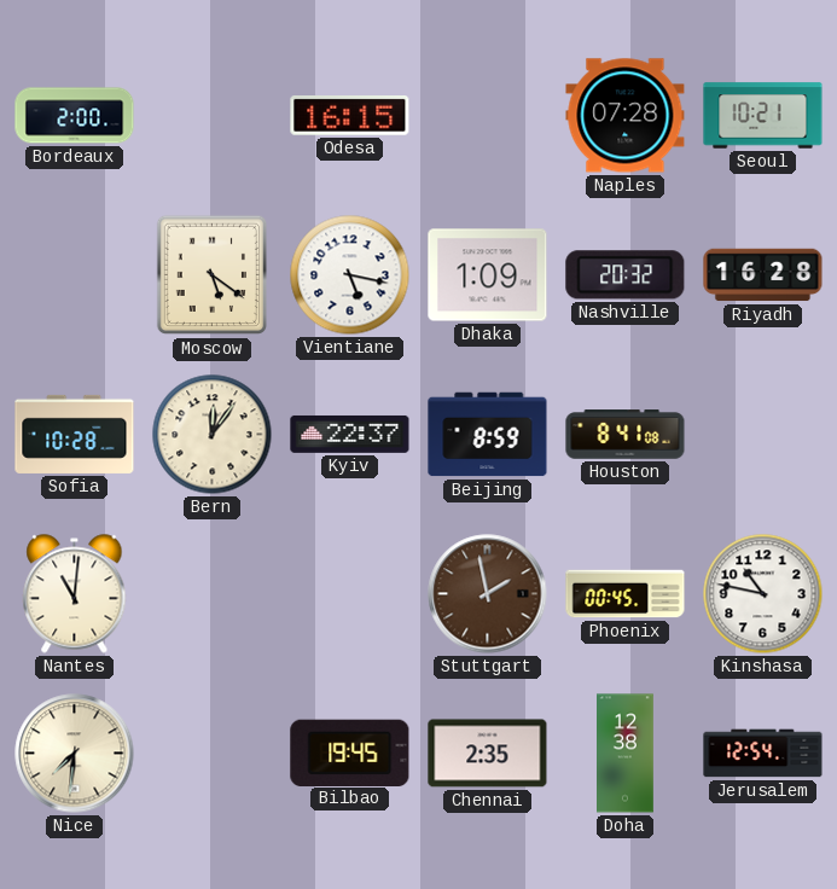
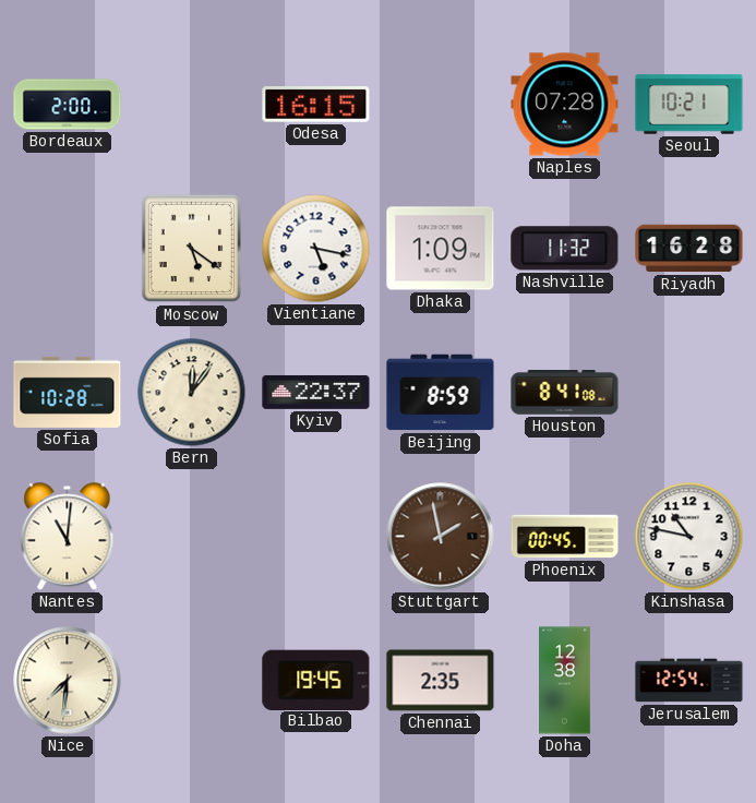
Nashville: 20:32 -> 11:32
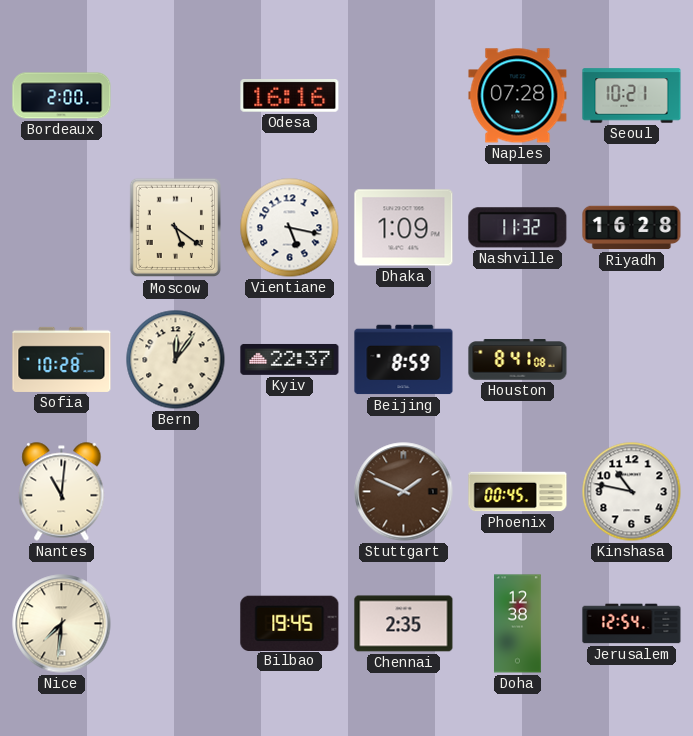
Odesa: 16:15 -> 16:16
Stuttgart: 1:58 -> 1:49
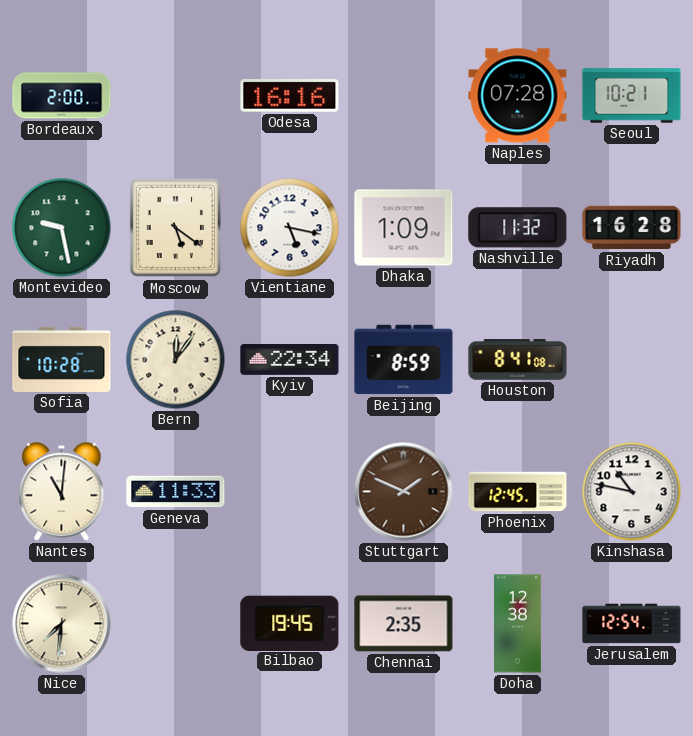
Montevideo: none -> 9:28
Kyiv: 22:37 -> 22:34
Geneva: none -> 11:33
Phoenix: 00:45 -> 12:45
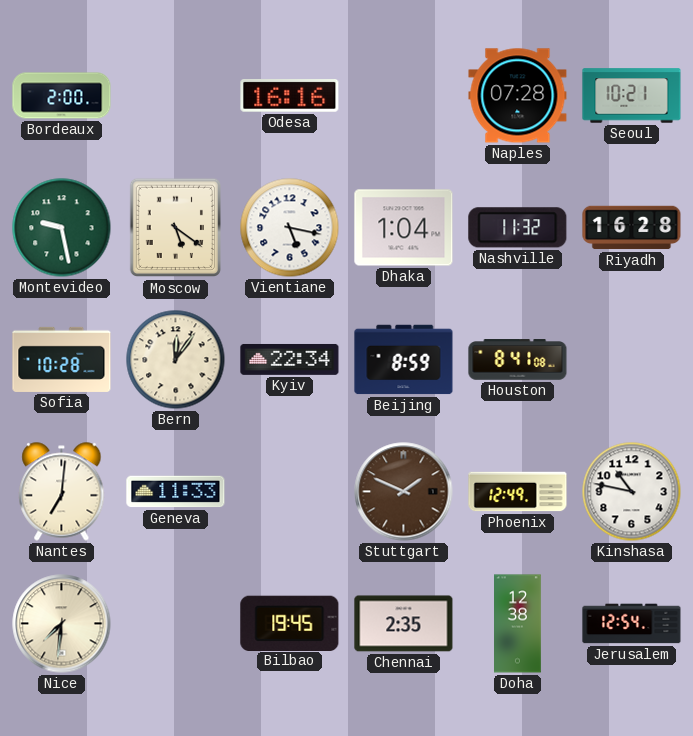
Dhaka: 1:09 -> 1:04
Nantes: 11:01 -> 7:01
Phoenix: 12:45 -> 12:49
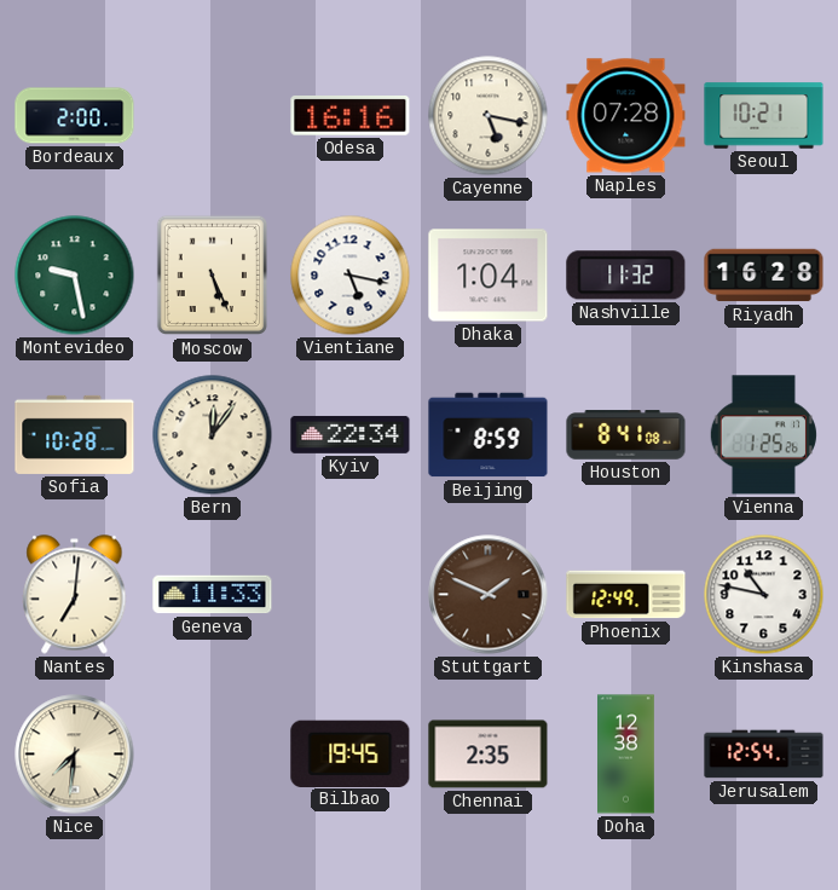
Cayenne: none -> 5:17
Moscow: 5:21 -> 5:26
Vienna: none -> 1:25
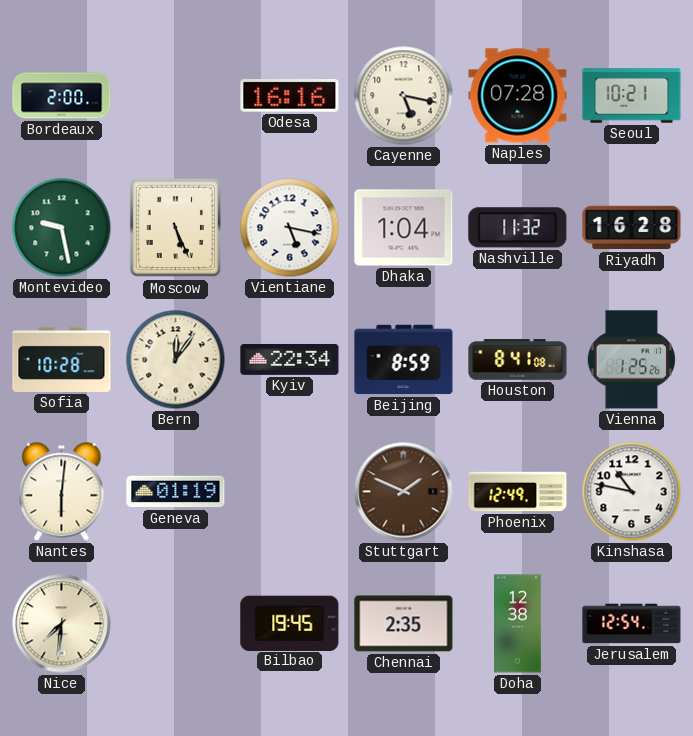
Nantes: 7:01 -> 6:01
Geneva: 11:33 -> 01:19
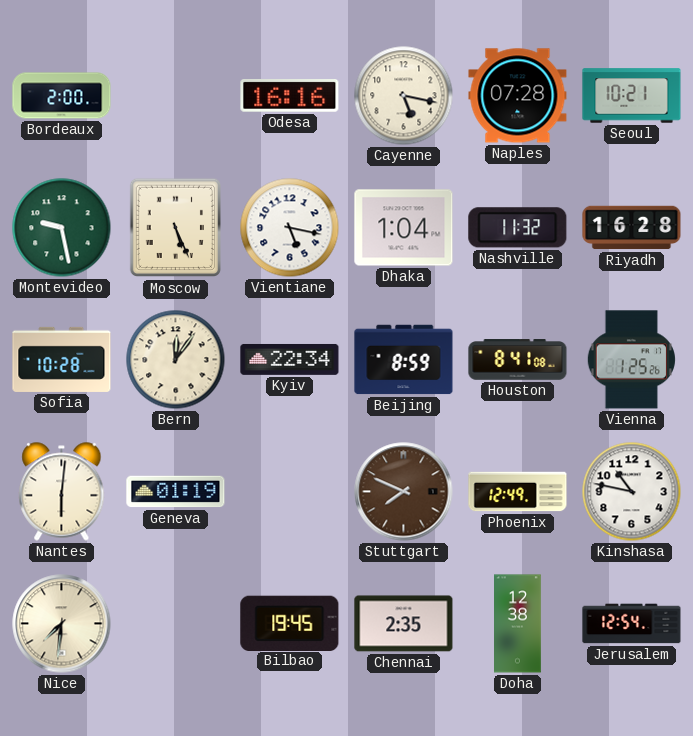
Stuttgart: 1:49 -> 7:49
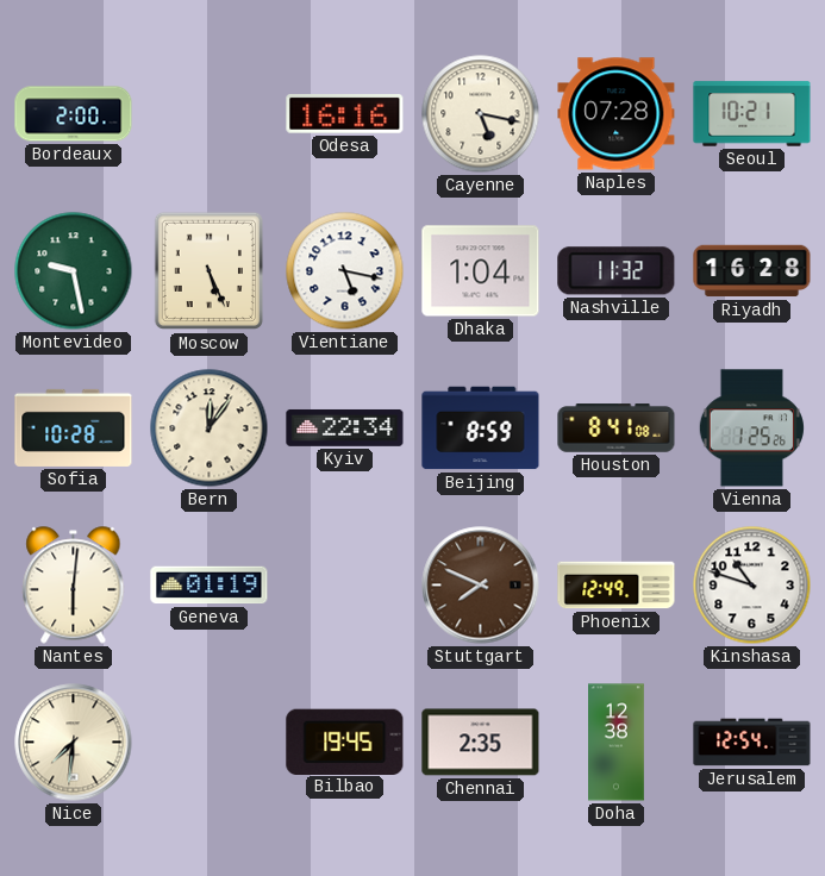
Kinshasa: 10:47 -> 10:48
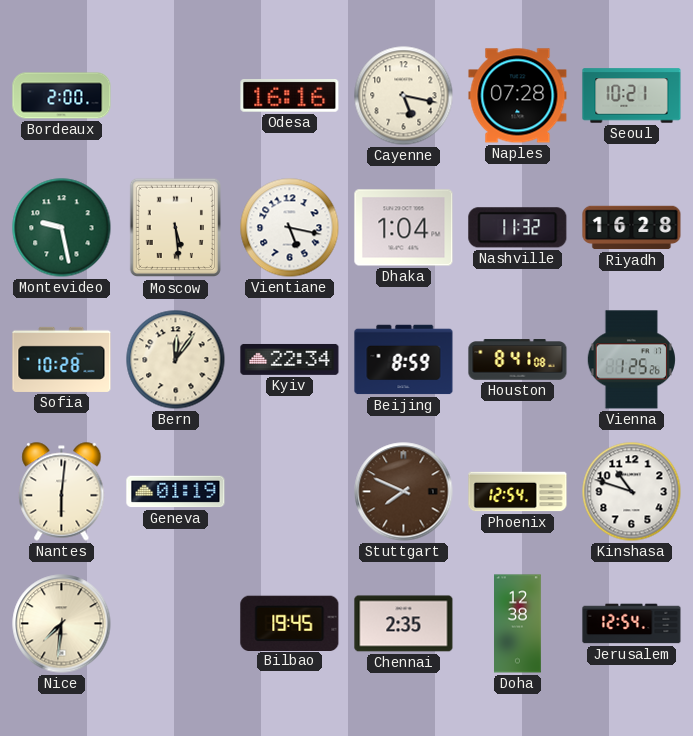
Moscow: 5:26 -> 5:29
Phoenix: 12:49 -> 12:54
